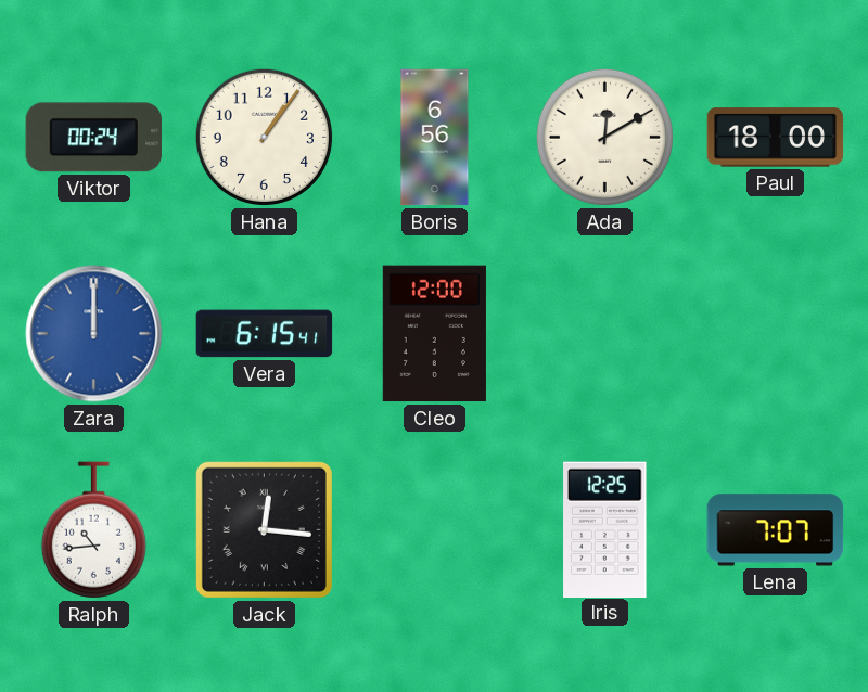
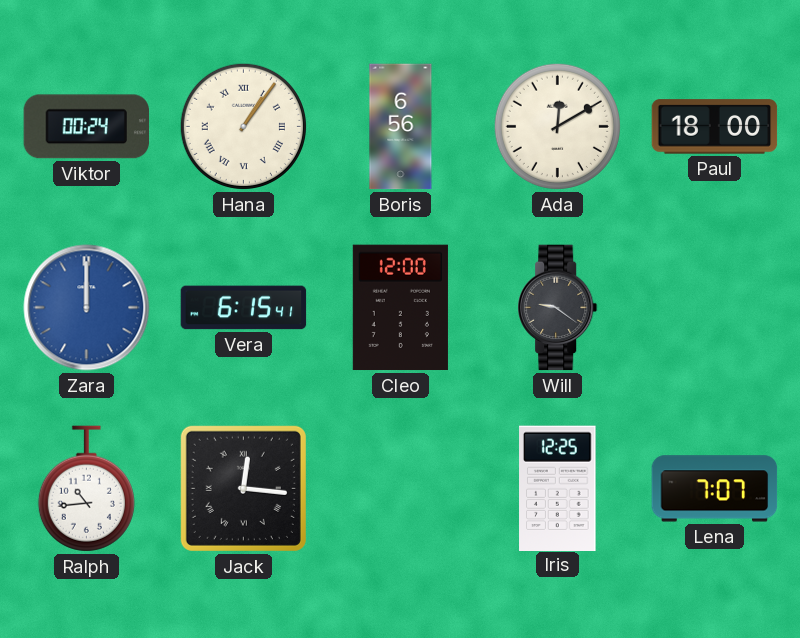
Hana numerals: Arabic -> Roman
Will: none -> 9:21
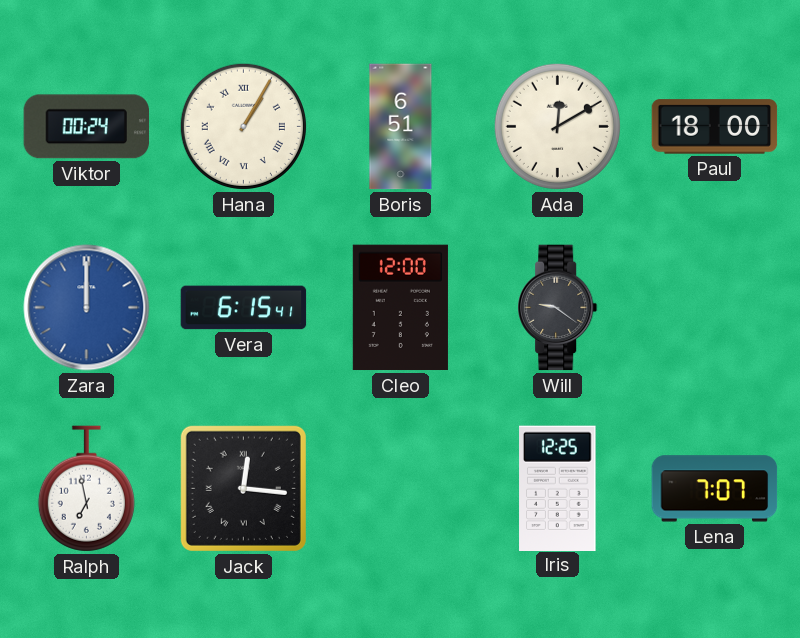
Hana: 1:06 -> 1:05
Boris: 6:56 -> 6:51
Ralph: 10:44 -> 6:58
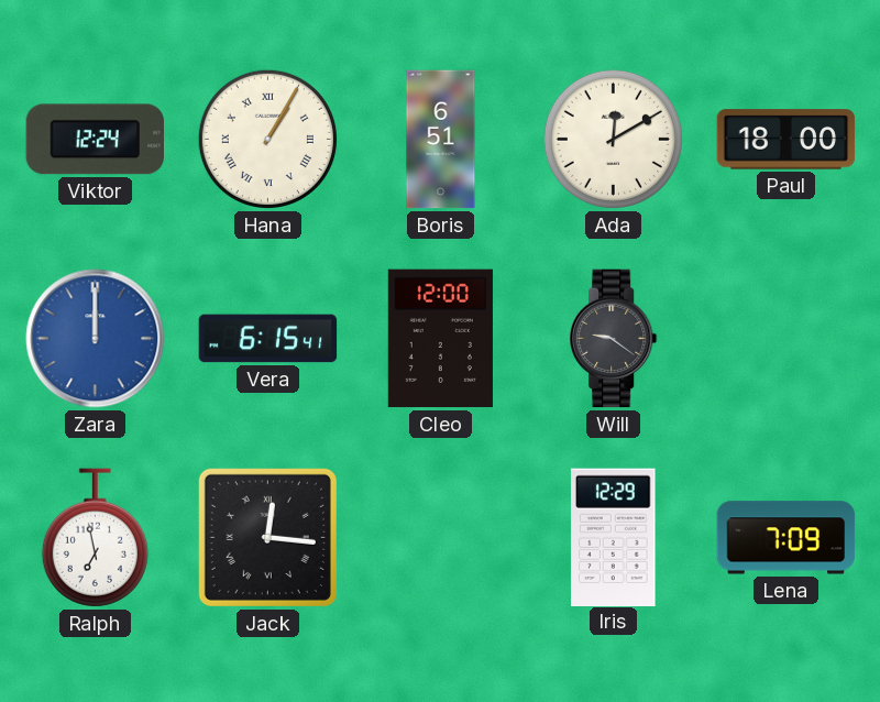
Viktor: 00:24 -> 12:24
Iris: 12:25 -> 12:29
Lena: 7:07 -> 7:09
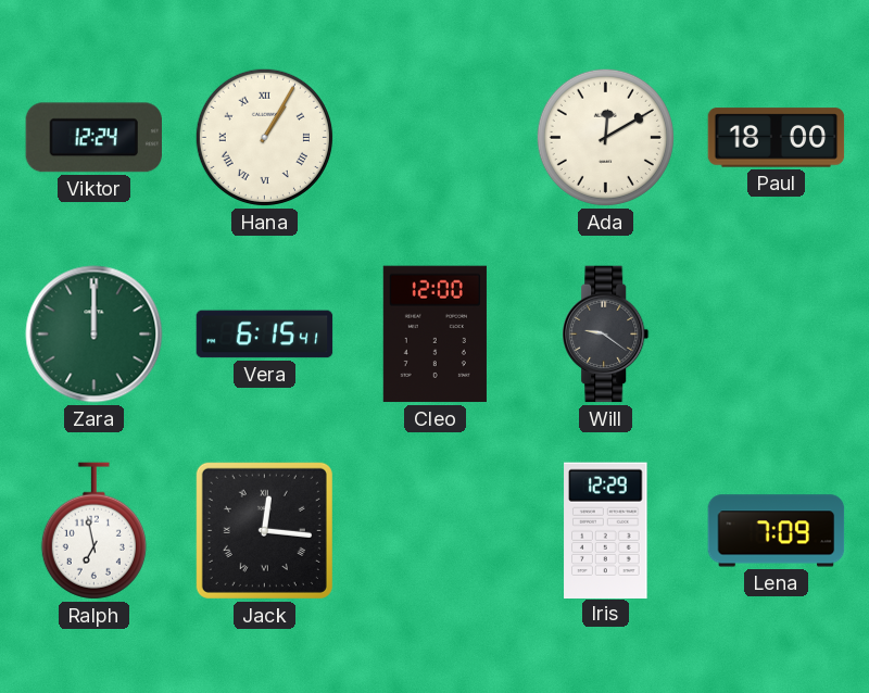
Boris: 6:51 -> none
Zara dial: blue -> green
